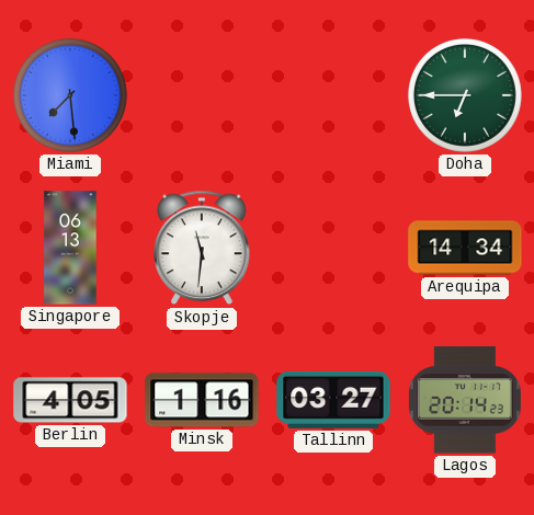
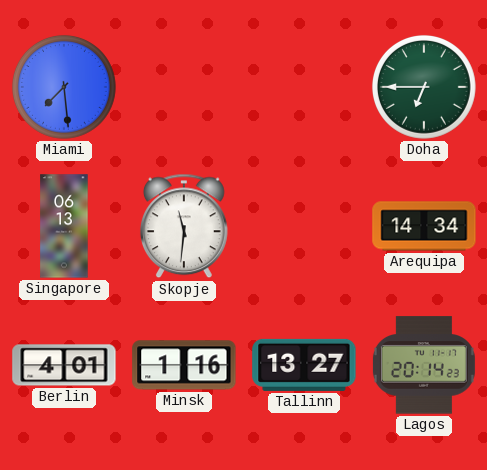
Berlin: 4:05 -> 4:01
Tallinn: 03:27 -> 13:27
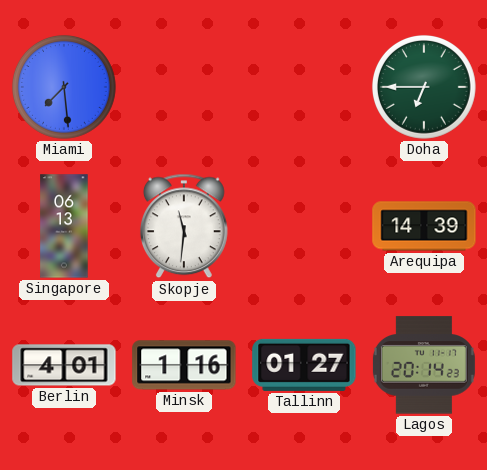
Arequipa: 14:34 -> 14:39
Tallinn: 13:27 -> 01:27
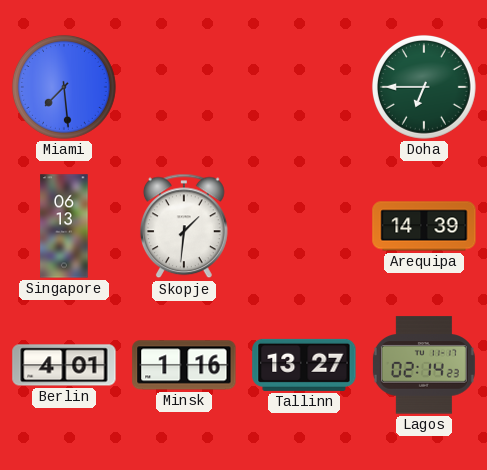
Skopje: 11:31 -> 1:31
Tallinn: 01:27 -> 13:27
Lagos: 20:14 -> 02:14
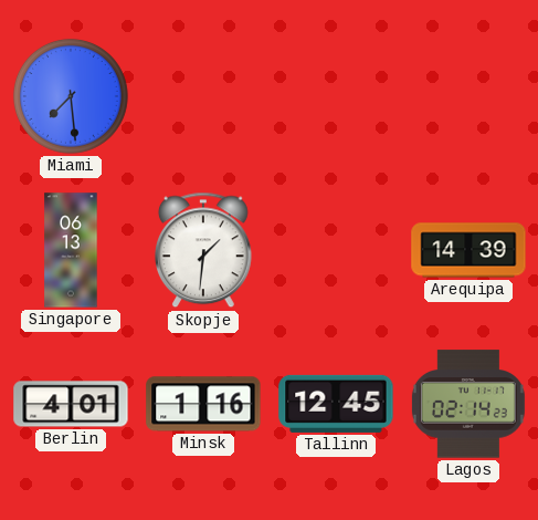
Doha: 6:45 -> none
Tallinn: 13:27 -> 12:45
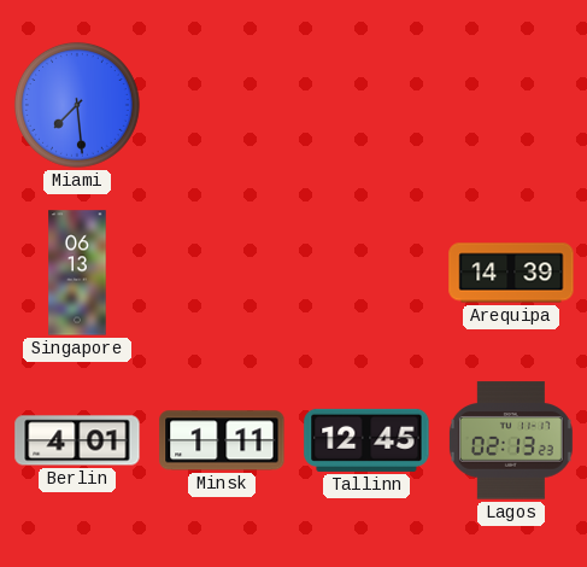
Skopje: 1:31 -> none
Minsk: 1:16 -> 1:11
Lagos: 02:14 -> 02:13
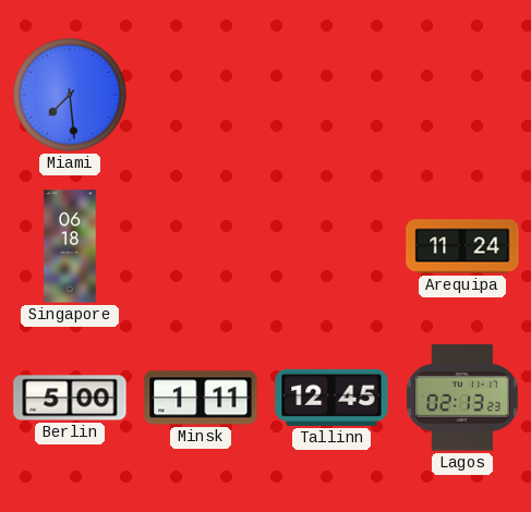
Singapore: 06:13 -> 06:18
Arequipa: 14:39 -> 11:24
Berlin: 4:01 -> 5:00
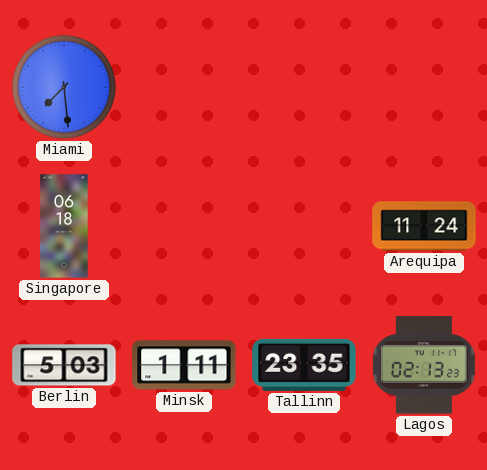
Berlin: 5:00 -> 5:03
Tallinn: 12:45 -> 23:35
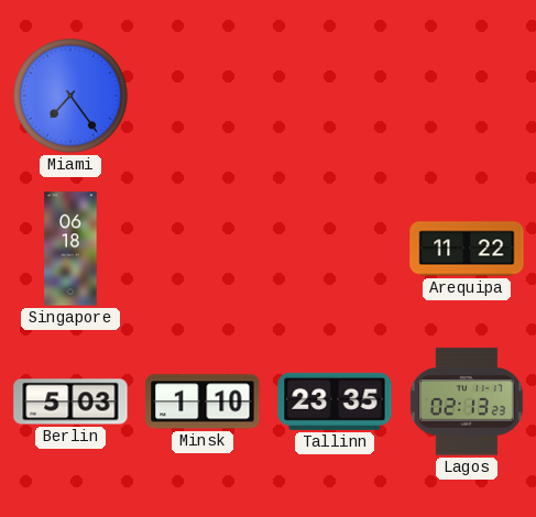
Miami: 7:29 -> 7:24
Arequipa: 11:24 -> 11:22
Minsk: 1:11 -> 1:10
